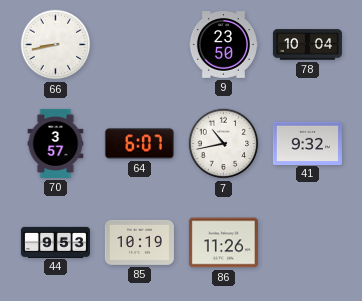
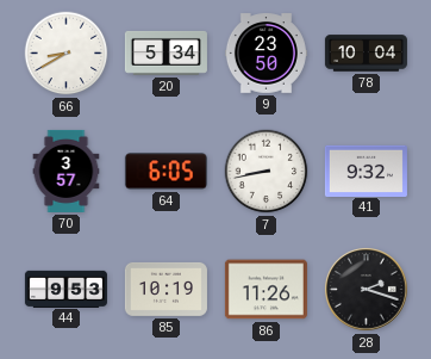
66: 8:43 -> 8:40
20: none -> 5:34
64: 6:07 -> 6:05
7: 10:43 -> 8:43
28: none -> 2:18
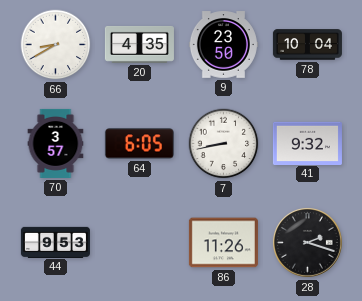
20: 5:34 -> 4:35
85: 10:19 -> none
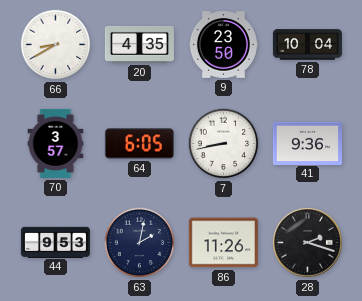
41: 9:32 -> 9:36
63: none -> 2:02
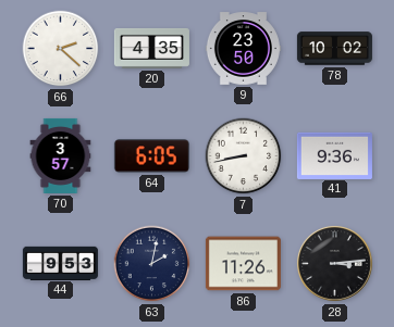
66: 8:40 -> 2:22
78: 10:04 -> 10:02
28: 2:18 -> 3:14
